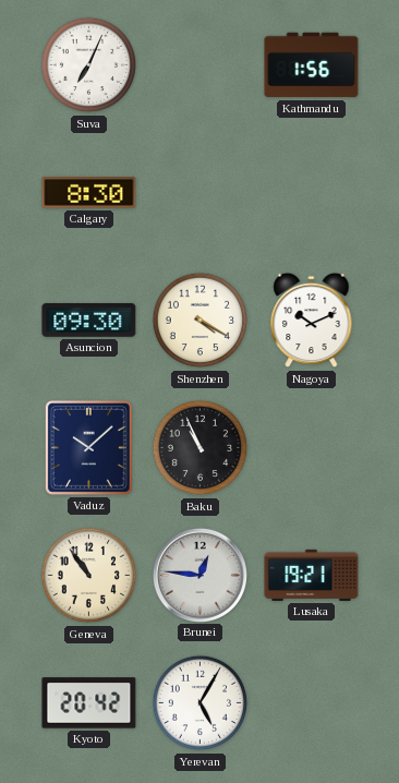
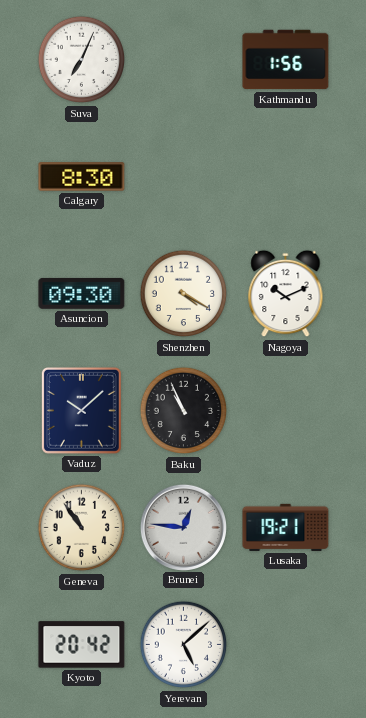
Yerevan: 5:05 -> 5:08
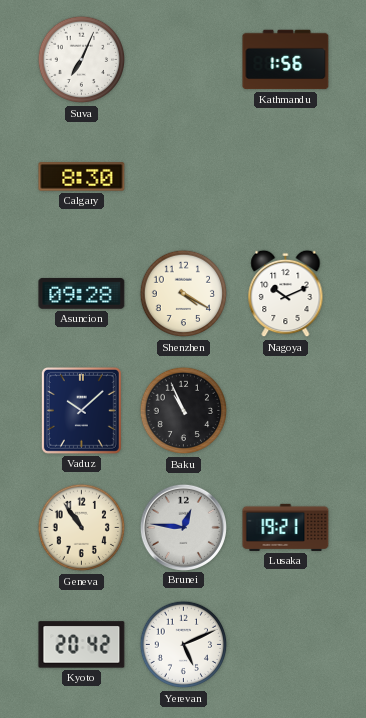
Asuncion: 09:30 -> 09:28
Yerevan: 5:08 -> 5:11
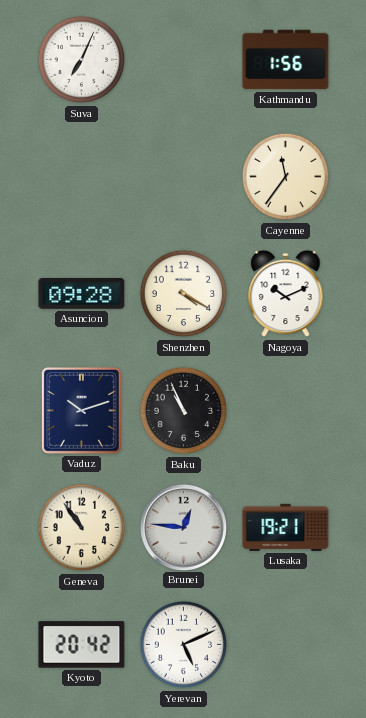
Calgary: 8:30 -> none
Cayenne: none -> 11:36
Vaduz: 10:08 -> 10:12
